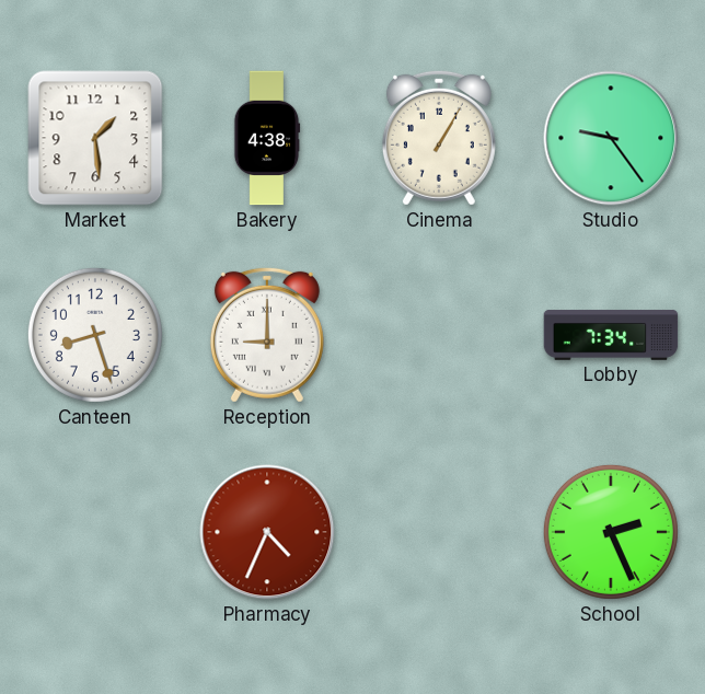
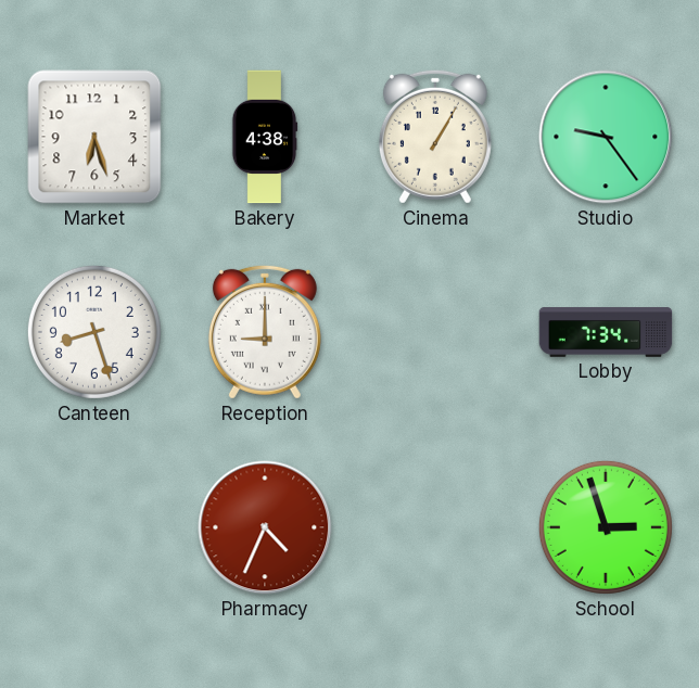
Market: 1:29 -> 6:27
School: 2:26 -> 2:57
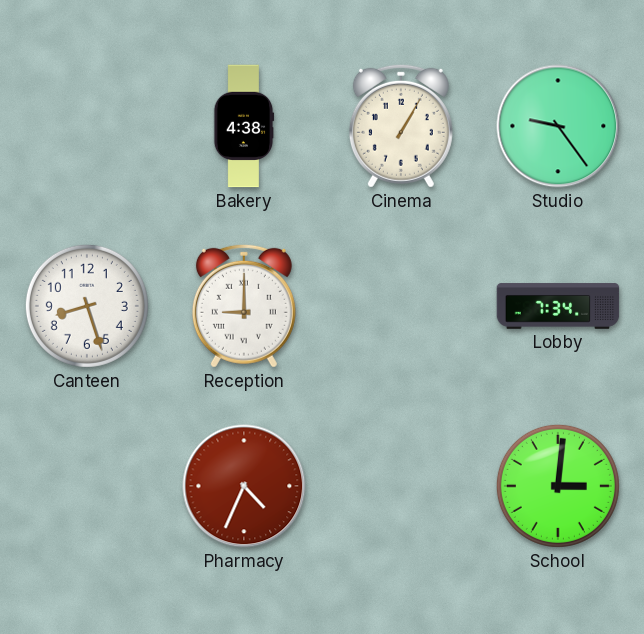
Market: 6:27 -> none
School: 2:57 -> 3:01
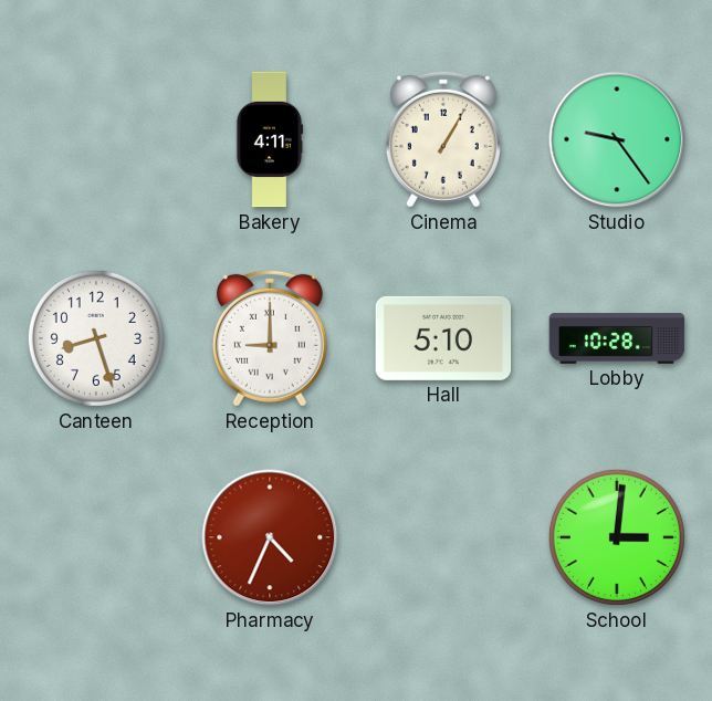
Bakery: 4:38 -> 4:11
Hall: none -> 5:10
Lobby: 7:34 -> 10:28
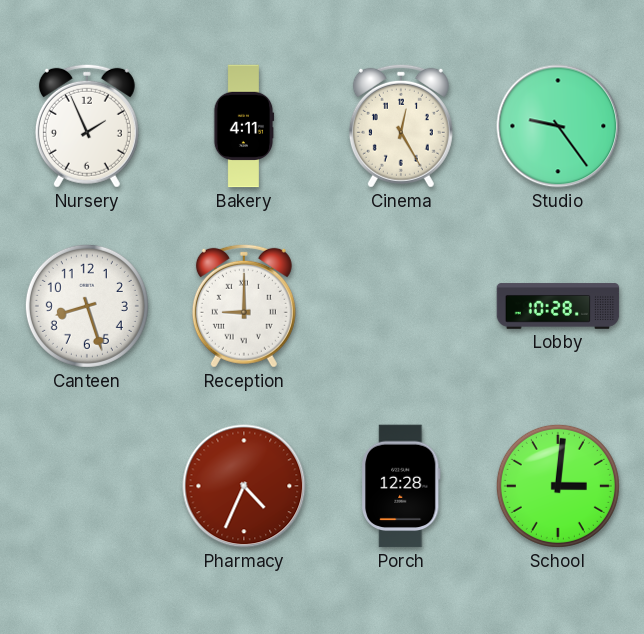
Nursery: none -> 1:56
Cinema: 1:05 -> 12:25
Hall: 5:10 -> none
Porch: none -> 12:28
